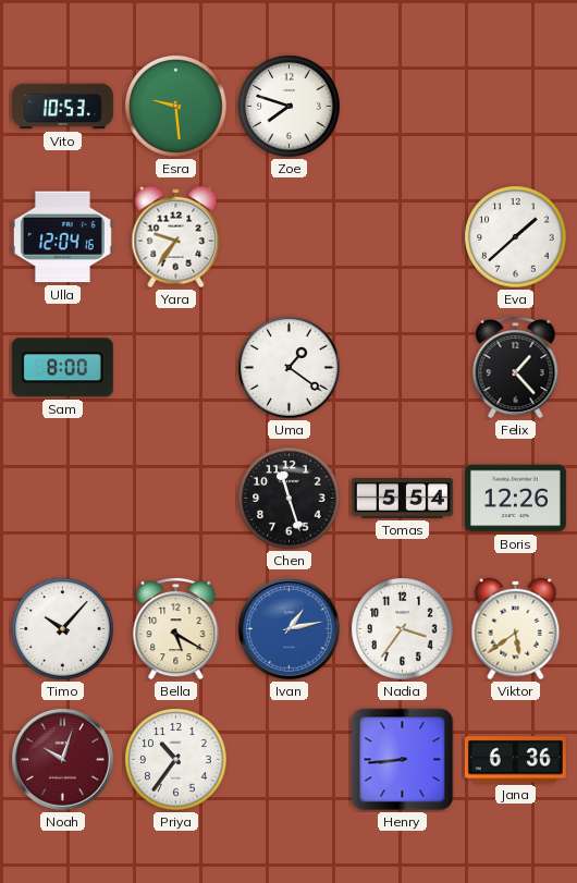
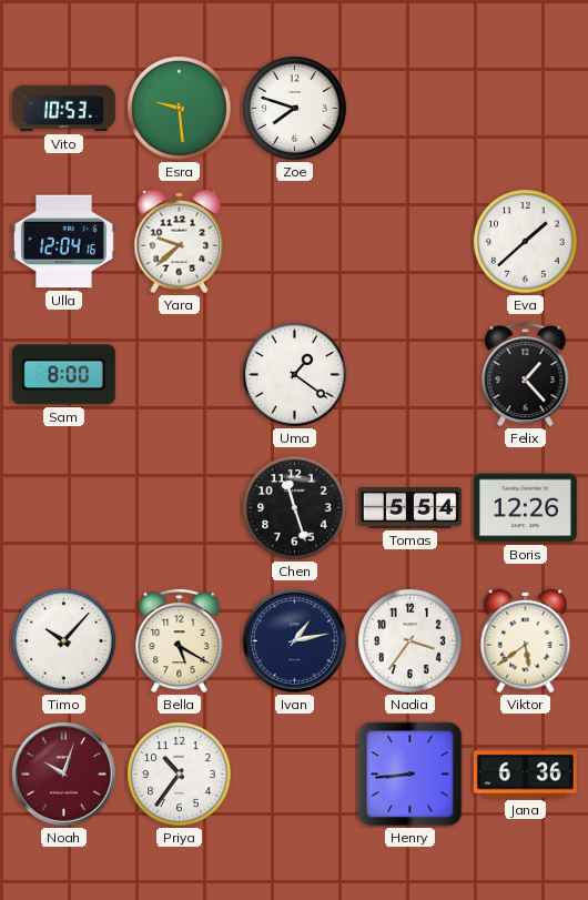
Yara: 9:36 -> 9:38
Ivan dial: blue -> navy
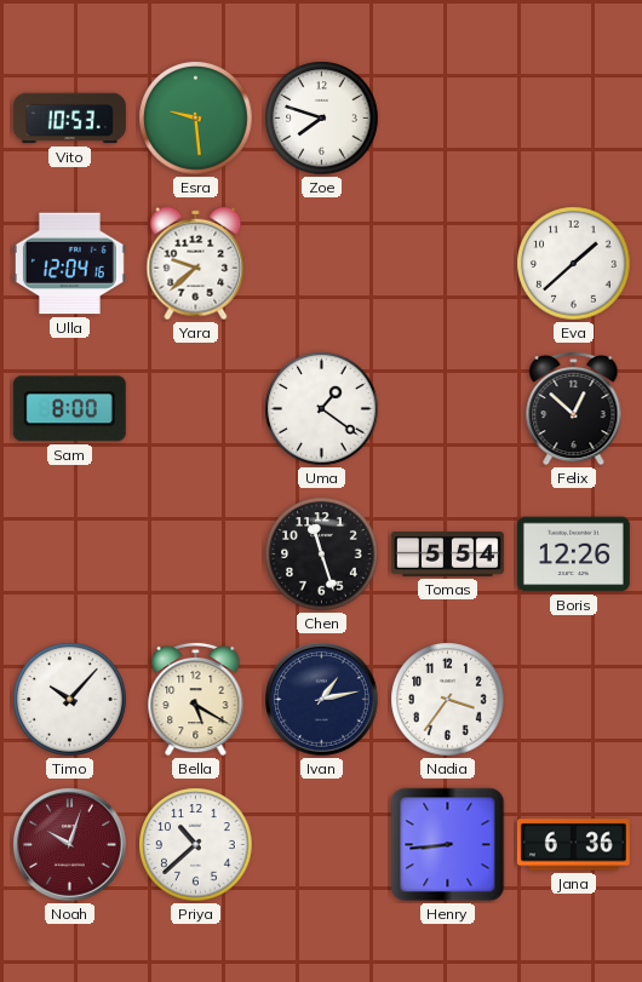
Felix: 1:23 -> 12:52
Viktor: 5:39 -> none
Priya: 10:36 -> 10:38
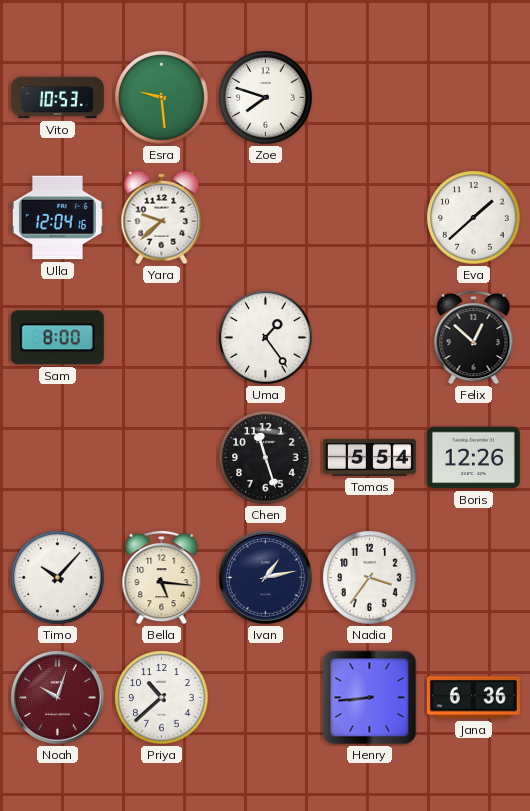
Uma: 1:21 -> 1:24
Bella: 5:20 -> 5:16
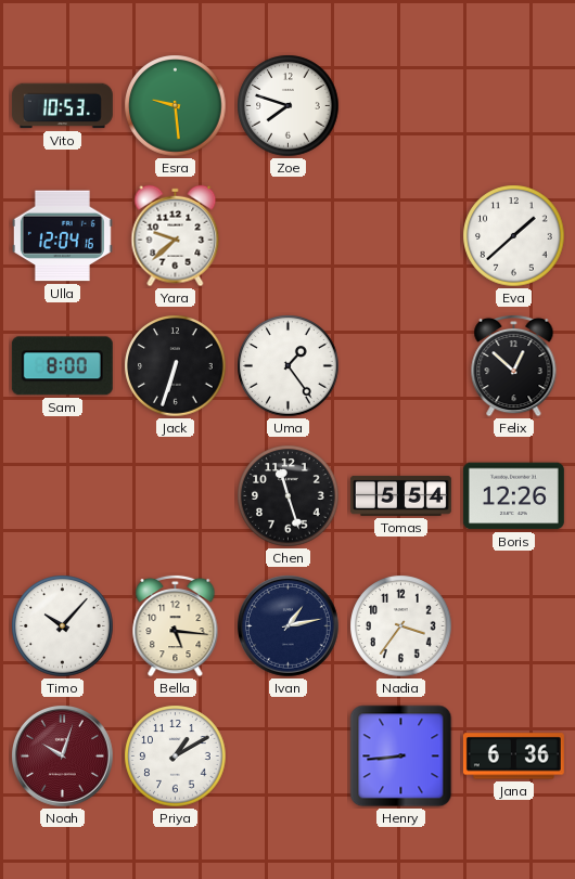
Jack: none -> 6:33
Priya: 10:38 -> 1:10
